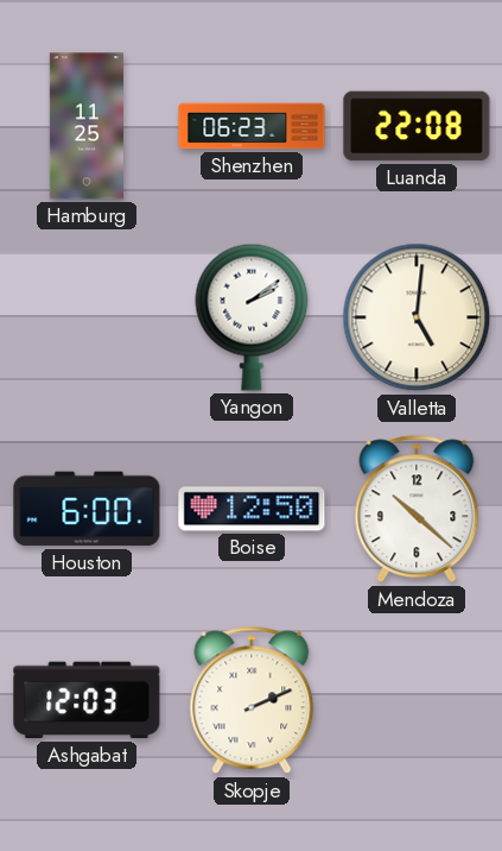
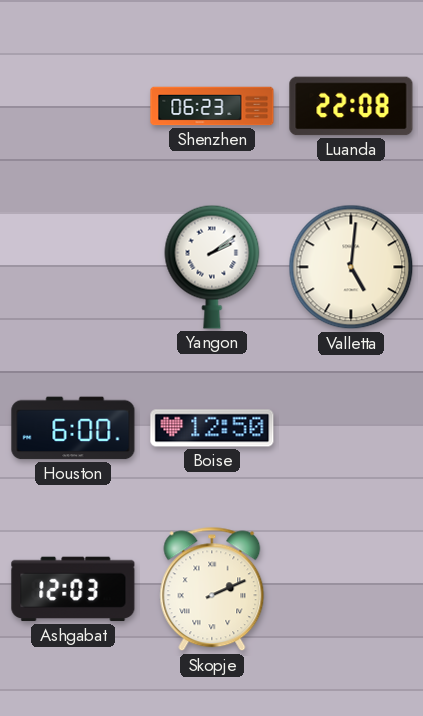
Hamburg: 11:25 -> none
Mendoza: 10:22 -> none
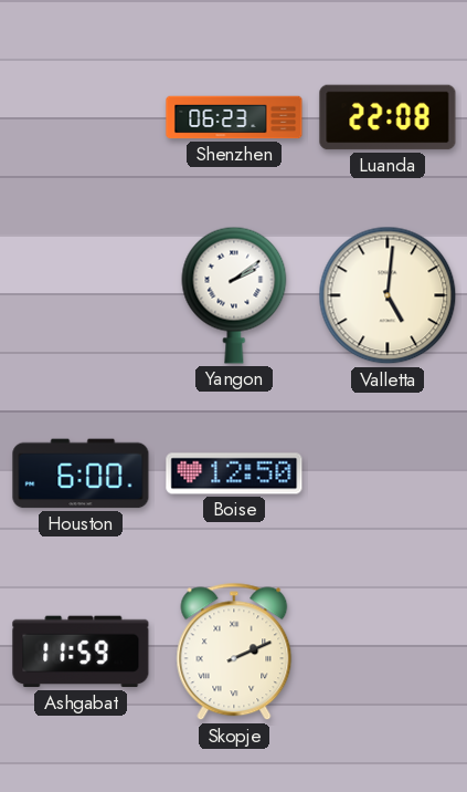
Ashgabat: 12:03 -> 11:59
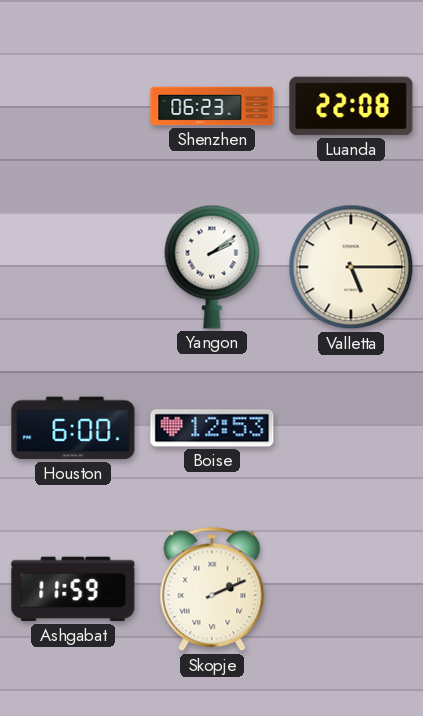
Valletta: 5:01 -> 5:15
Boise: 12:50 -> 12:53
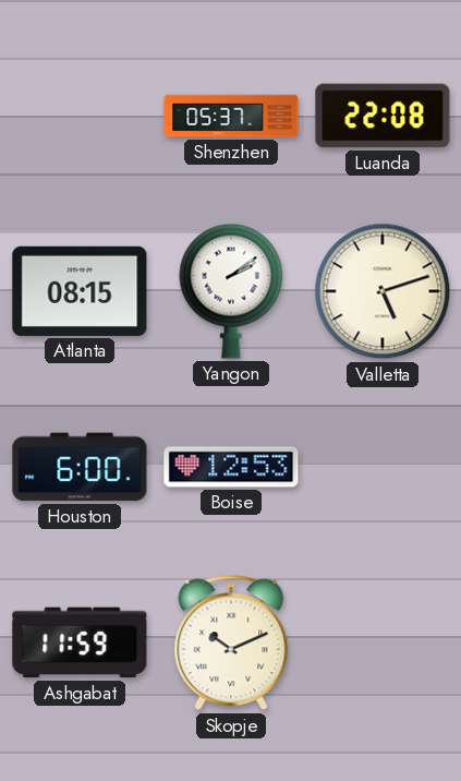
Shenzhen: 06:23 -> 05:37
Atlanta: none -> 08:15
Valletta: 5:15 -> 5:12
Skopje: 2:11 -> 10:11
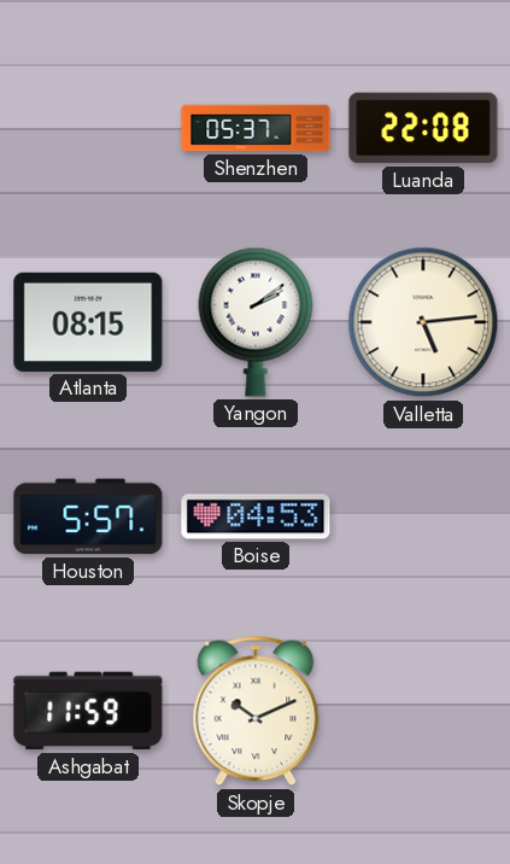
Valletta: 5:12 -> 5:14
Houston: 6:00 -> 5:57
Boise: 12:53 -> 04:53
